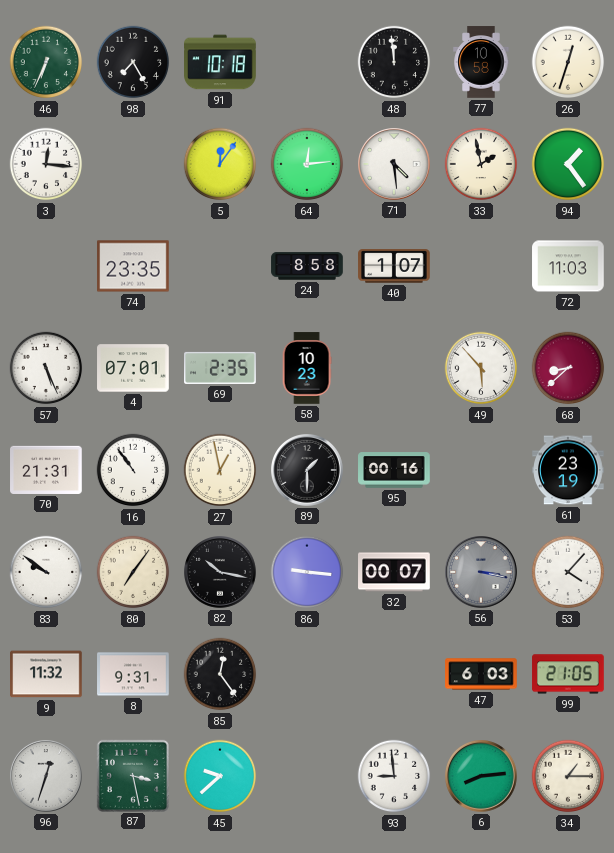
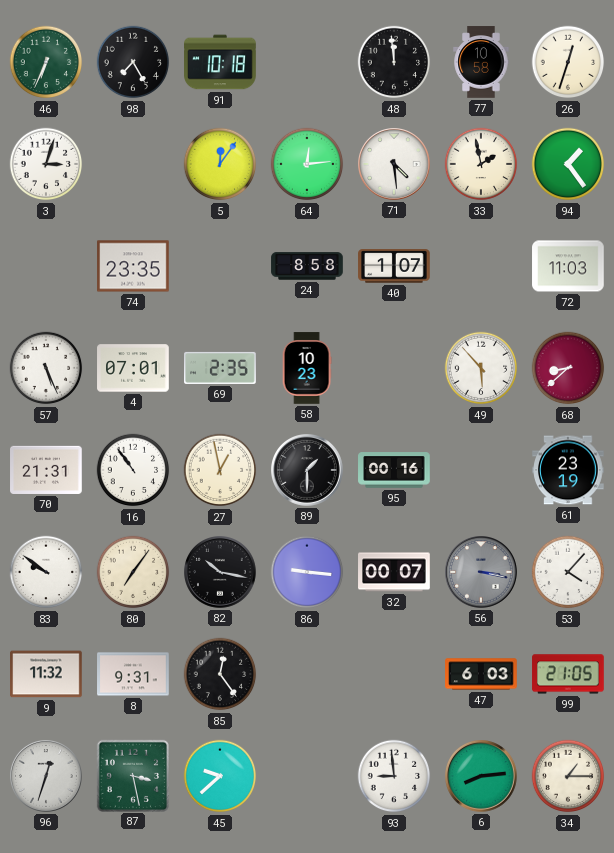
3: 12:16 -> 3:03
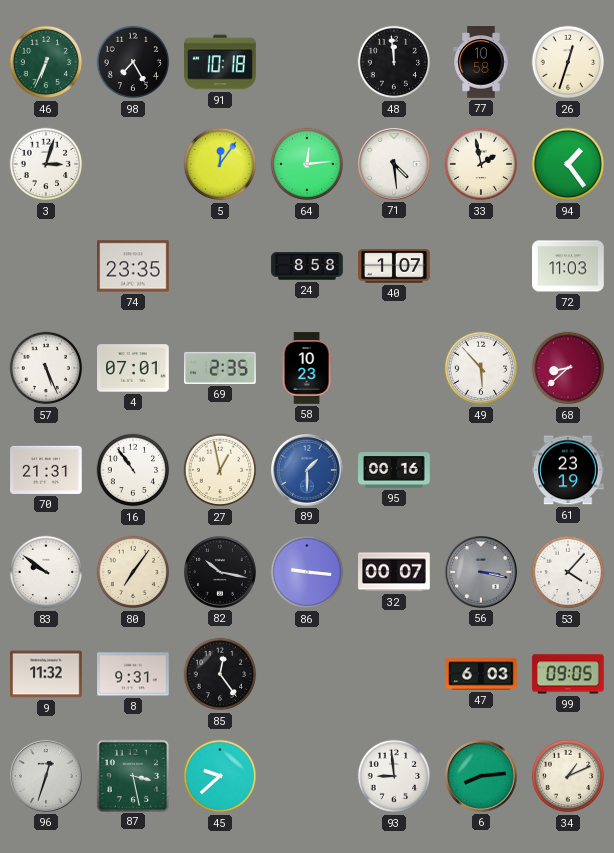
89 dial: black -> blue
99: 21:05 -> 09:05
34: 1:15 -> 1:11
